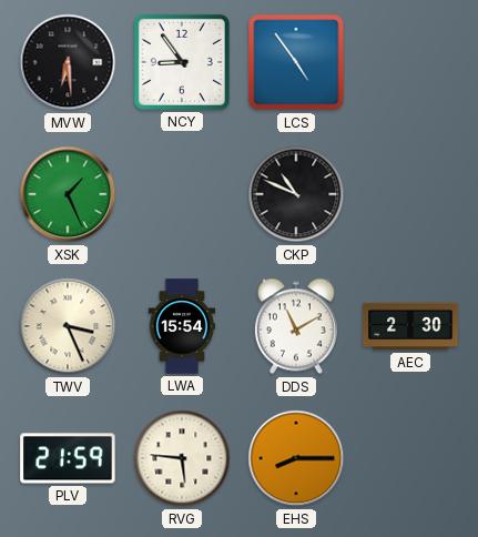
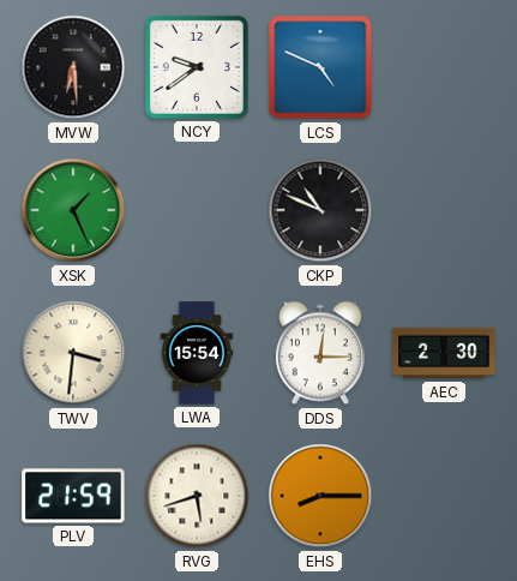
NCY: 8:54 -> 9:39
LCS: 4:54 -> 4:49
TWV: 3:26 -> 3:31
DDS: 11:10 -> 12:15
RVG: 5:46 -> 5:42
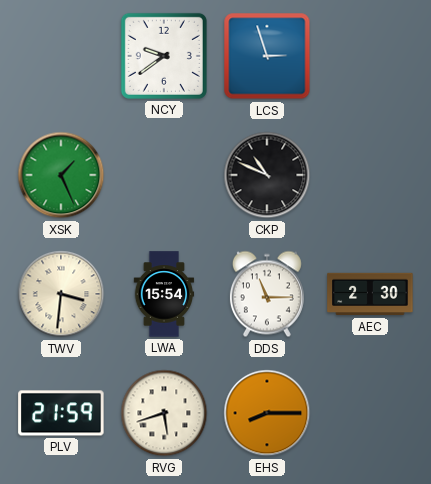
MVW: 6:29 -> none
LCS: 4:49 -> 2:57
DDS: 12:15 -> 11:15
